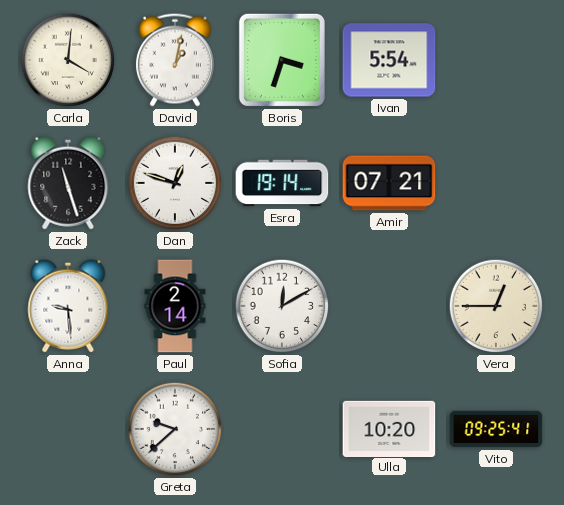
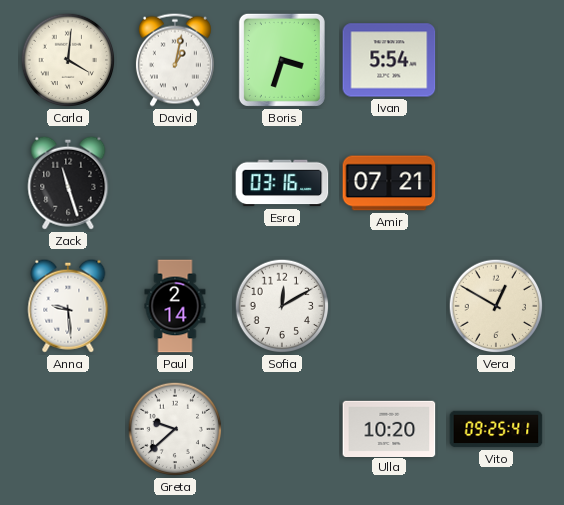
Dan: 12:48 -> none
Esra: 19:14 -> 03:16
Vera: 12:45 -> 12:50
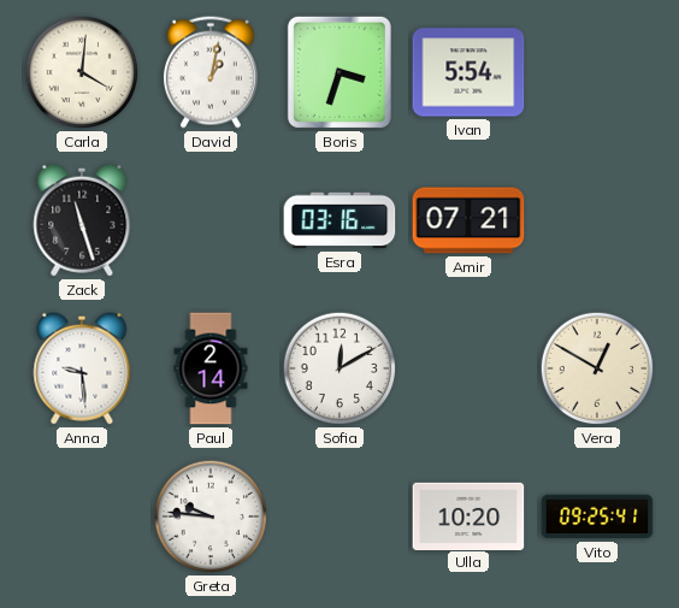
Greta: 9:38 -> 9:46
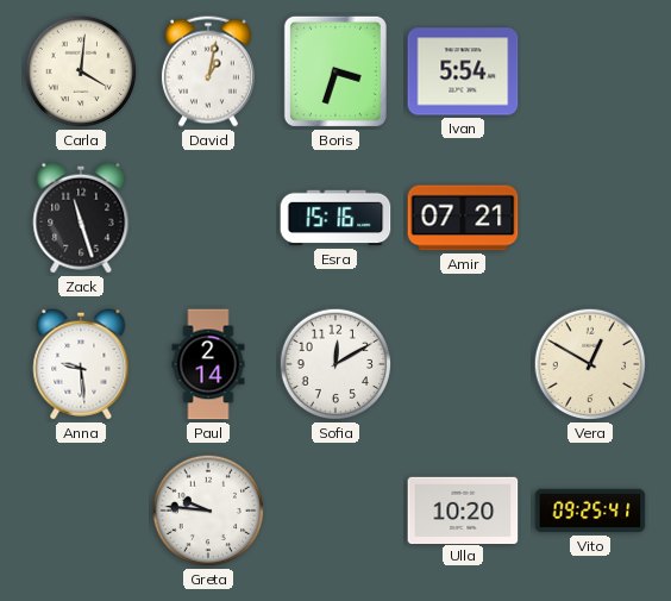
Esra: 03:16 -> 15:16
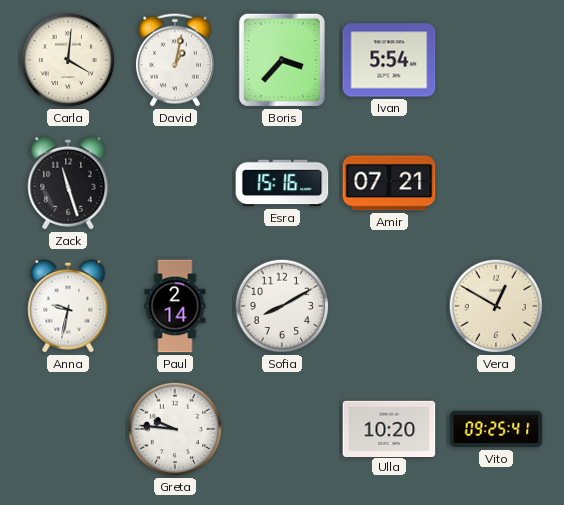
Boris: 3:33 -> 3:37
Anna: 9:29 -> 9:32
Sofia: 12:10 -> 8:10
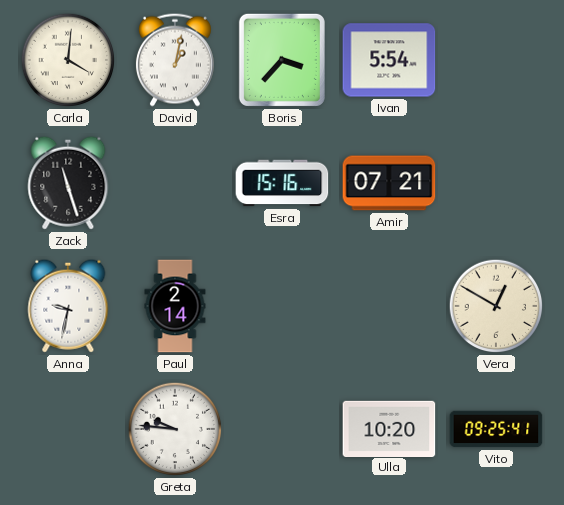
Sofia: 8:10 -> none
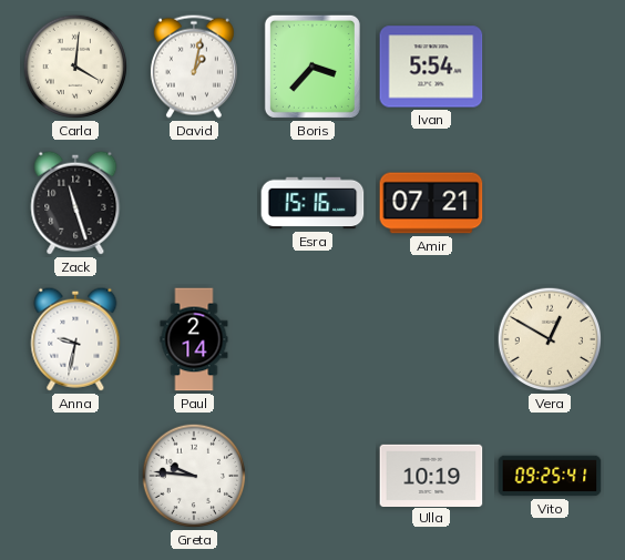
Ulla: 10:20 -> 10:19
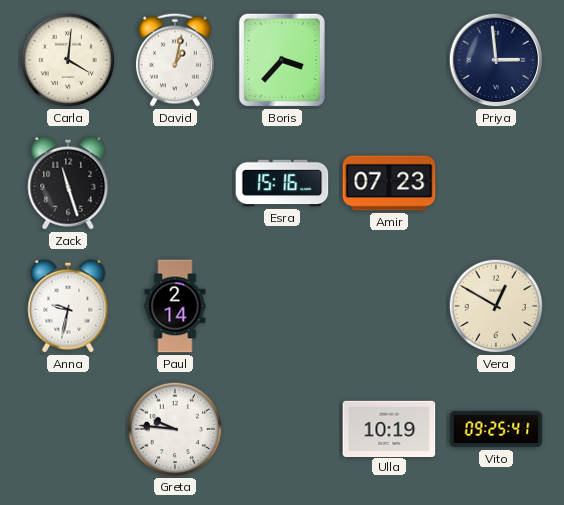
Ivan: 5:54 -> none
Priya: none -> 2:59
Amir: 07:21 -> 07:23
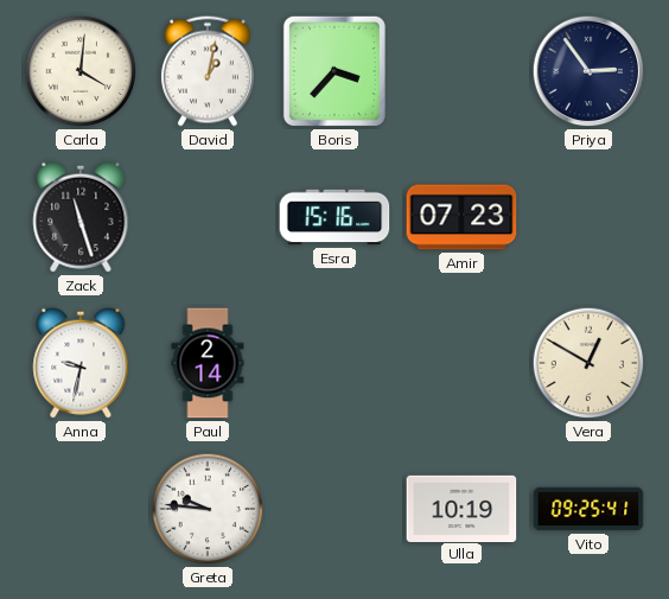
Priya: 2:59 -> 2:54
